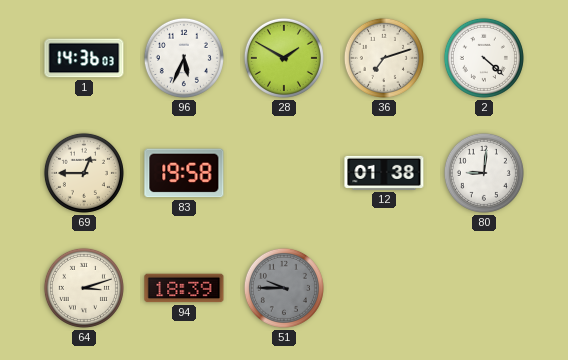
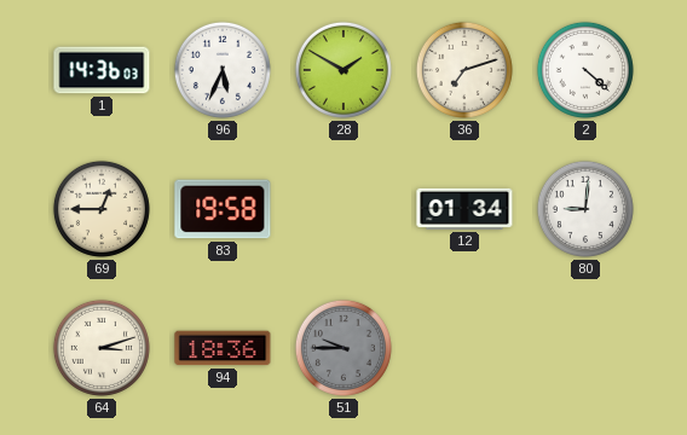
12: 01:38 -> 01:34
94: 18:39 -> 18:36
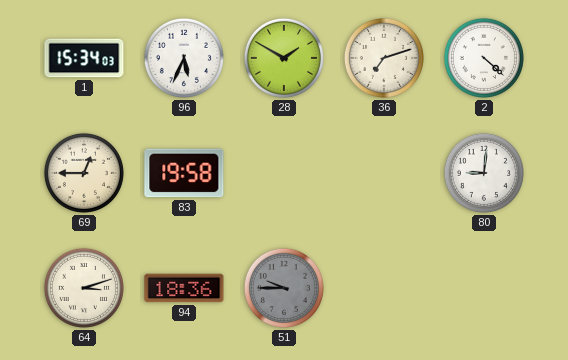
1: 14:36 -> 15:34
12: 01:34 -> none
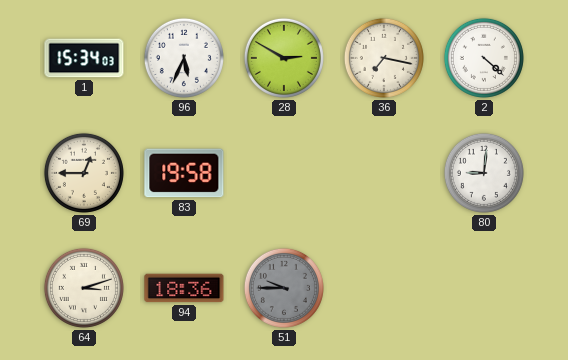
28: 1:50 -> 2:50
36: 7:12 -> 7:17
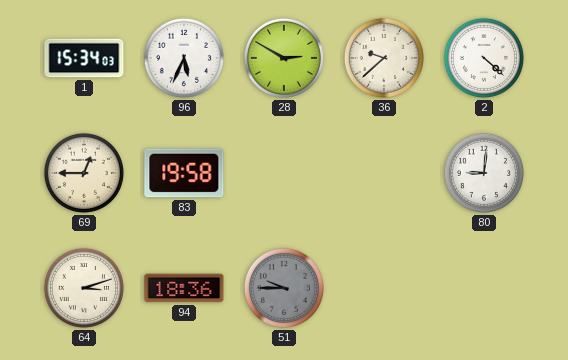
36: 7:17 -> 9:38
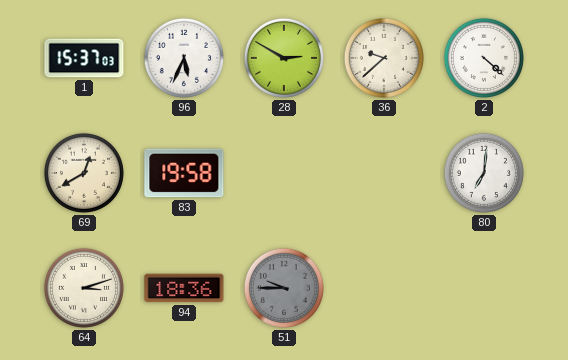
1: 15:34 -> 15:37
69: 12:45 -> 12:40
80: 9:01 -> 7:01
